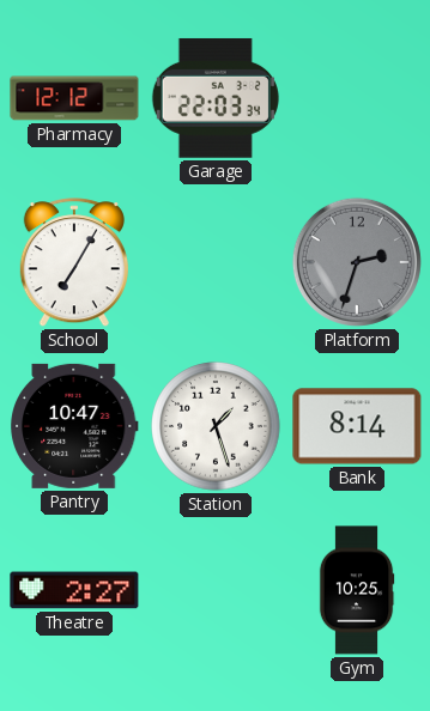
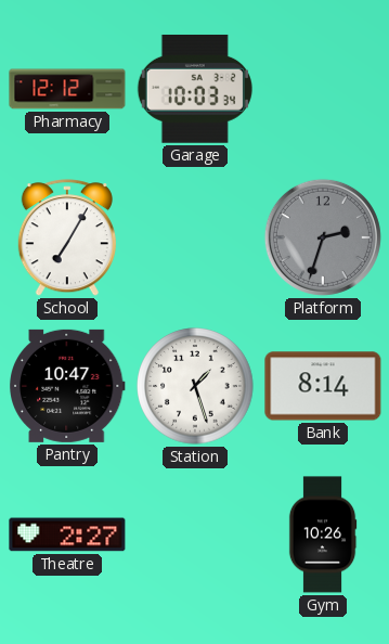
Garage: 22:03 -> 10:03
Gym: 10:25 -> 10:26
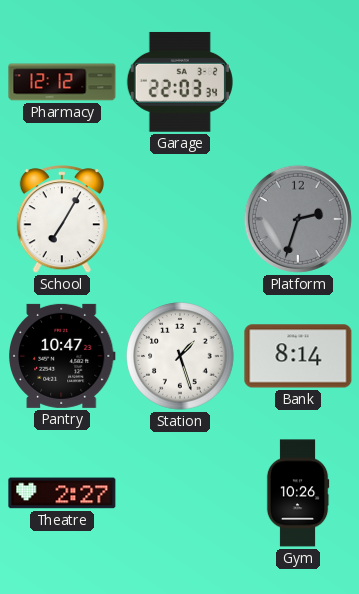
Garage: 10:03 -> 22:03
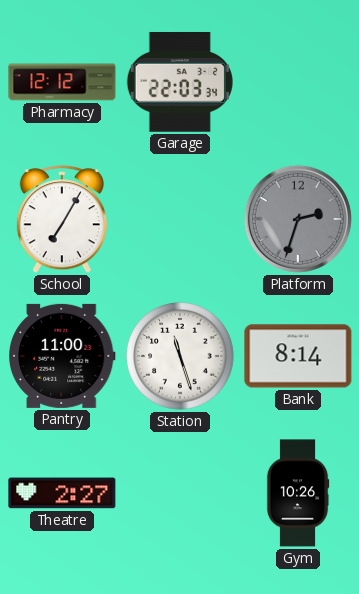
Pantry: 10:47 -> 11:00
Station: 1:27 -> 11:27
